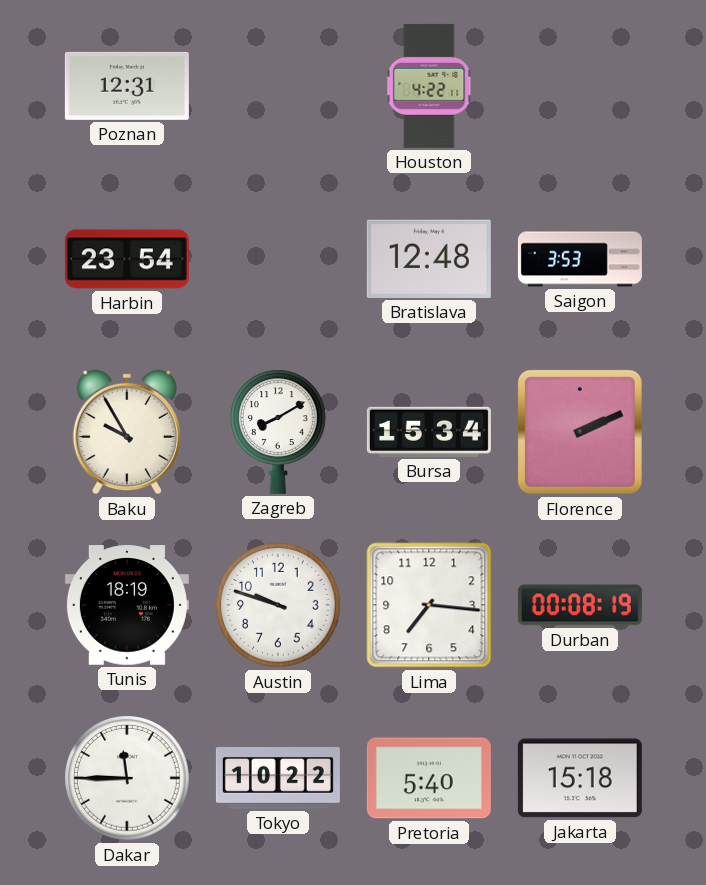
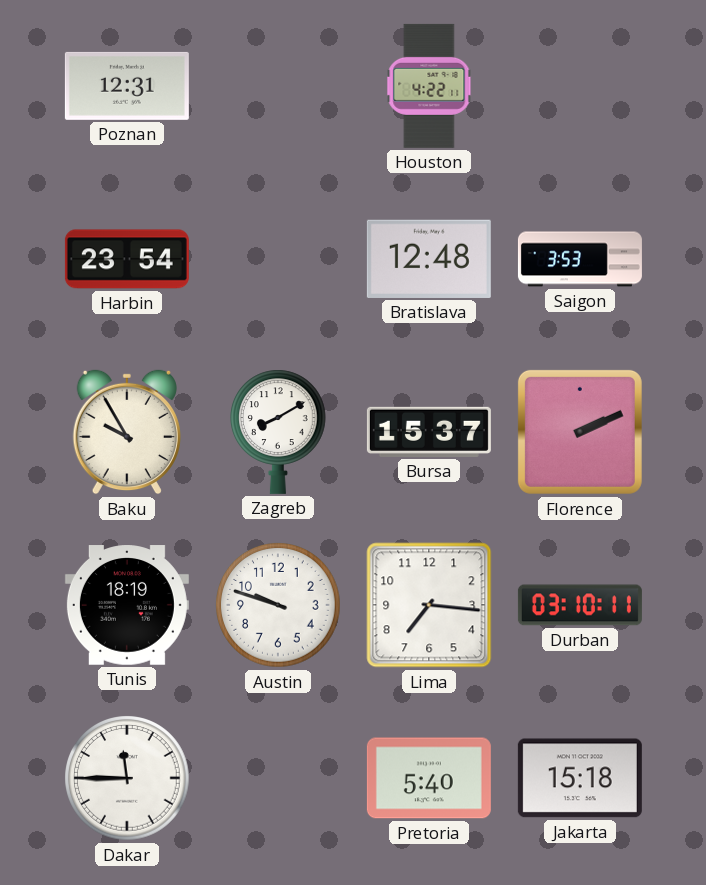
Bursa: 15:34 -> 15:37
Durban: 00:08 -> 03:10
Tokyo: 10:22 -> none
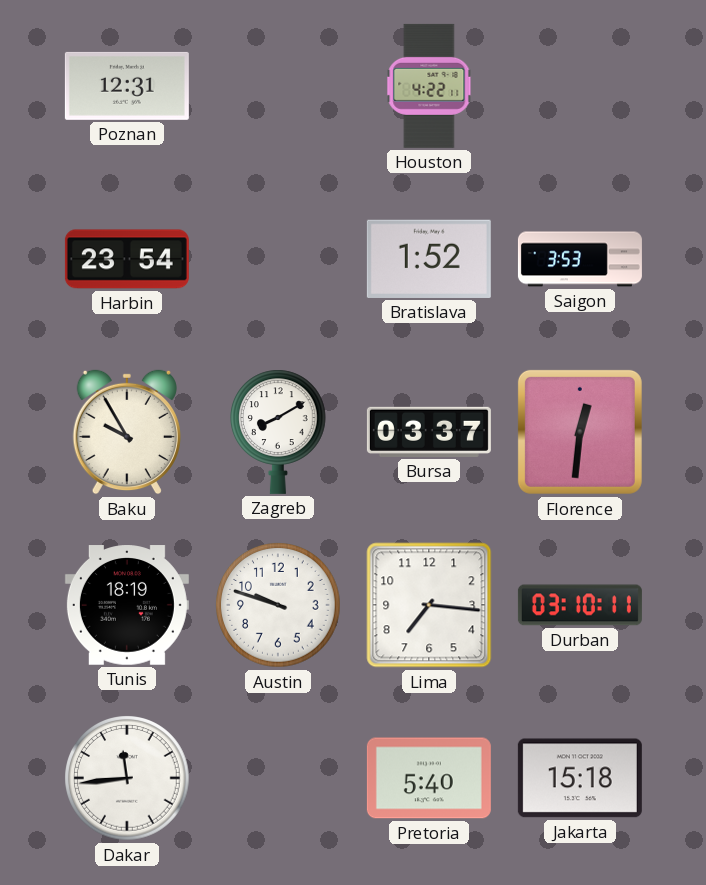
Bratislava: 12:48 -> 1:52
Bursa: 15:37 -> 03:37
Florence: 2:11 -> 12:31
Dakar: 11:45 -> 11:44
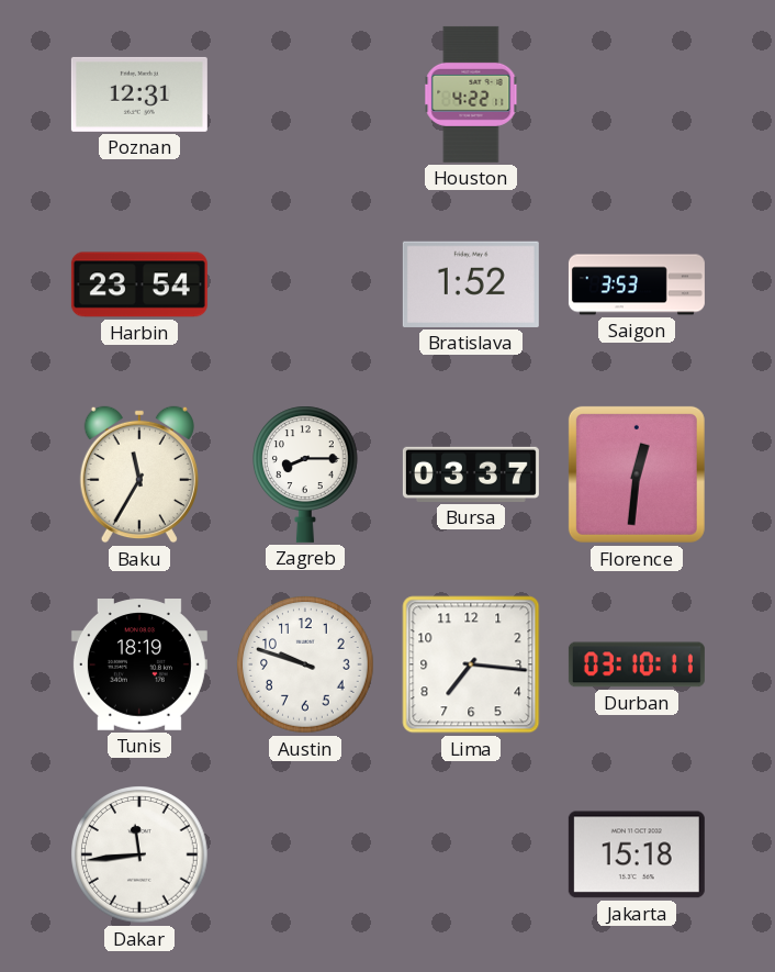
Baku: 9:55 -> 11:35
Zagreb: 8:10 -> 8:15
Pretoria: 5:40 -> none
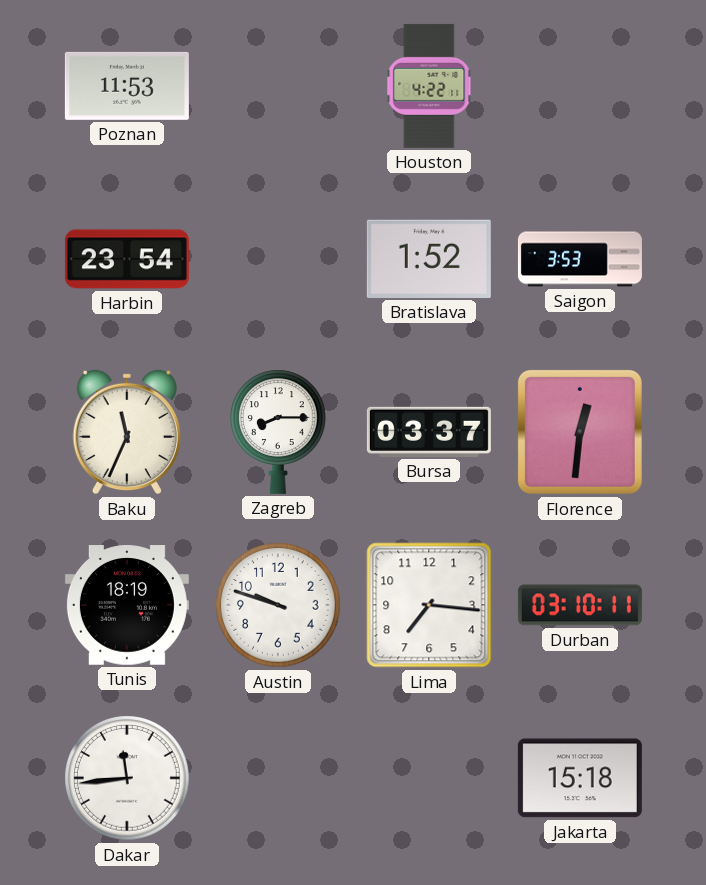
Poznan: 12:31 -> 11:53
Baku: 11:35 -> 11:34
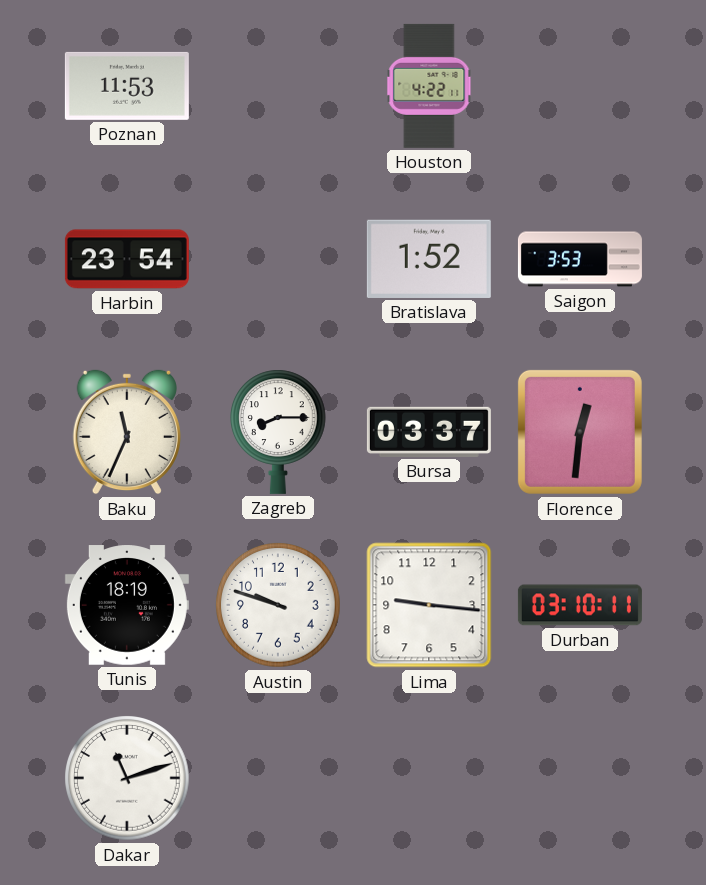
Lima: 7:16 -> 9:16
Dakar: 11:44 -> 11:12
Jakarta: 15:18 -> none
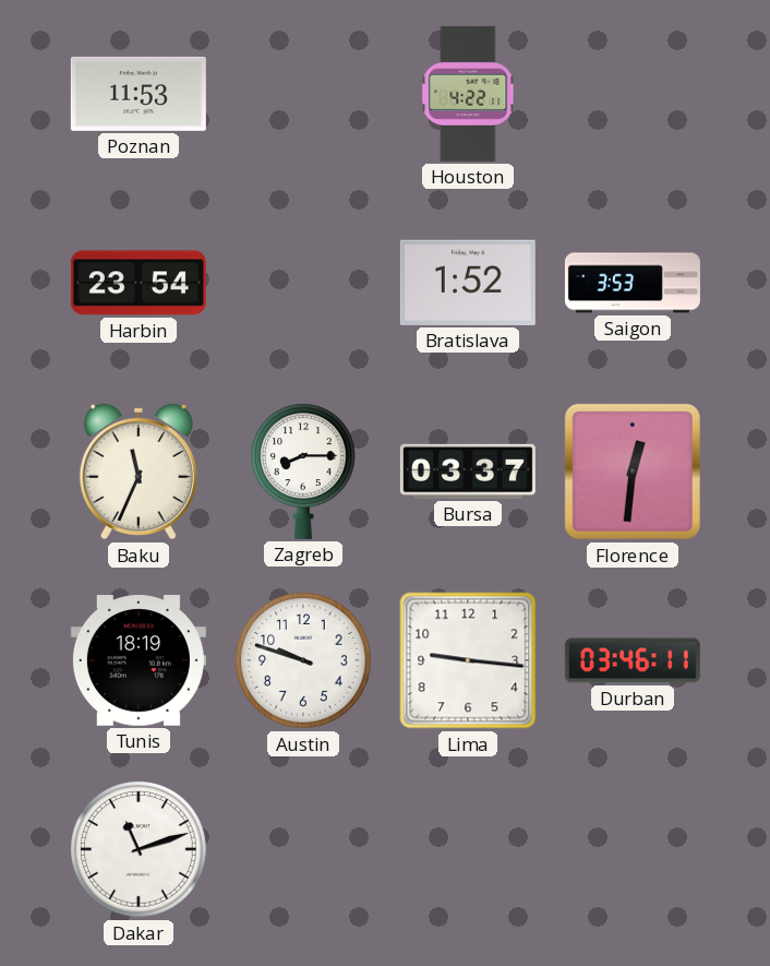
Durban: 03:10 -> 03:46
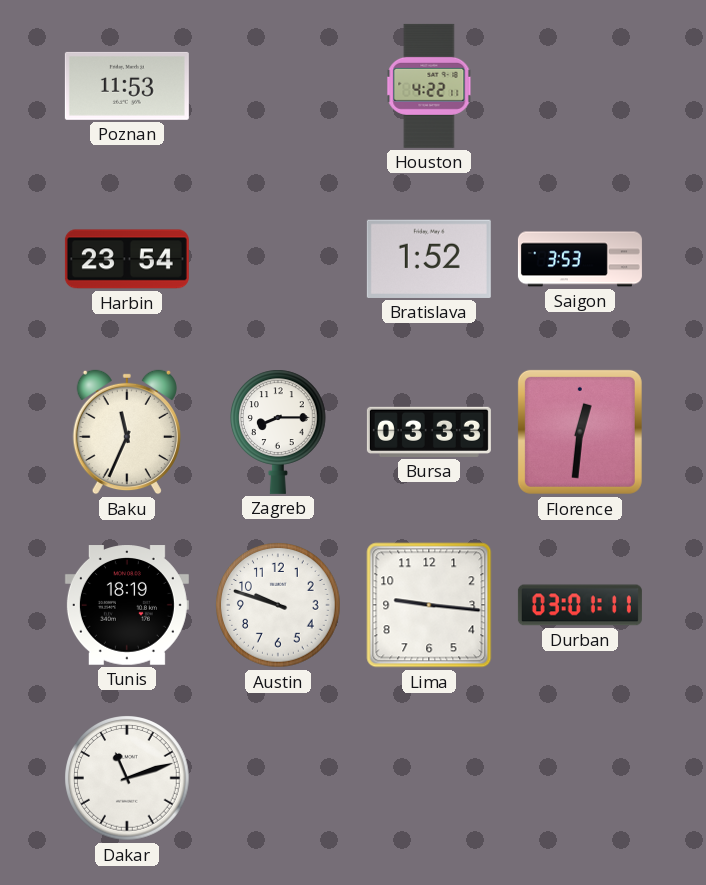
Bursa: 03:37 -> 03:33
Durban: 03:46 -> 03:01
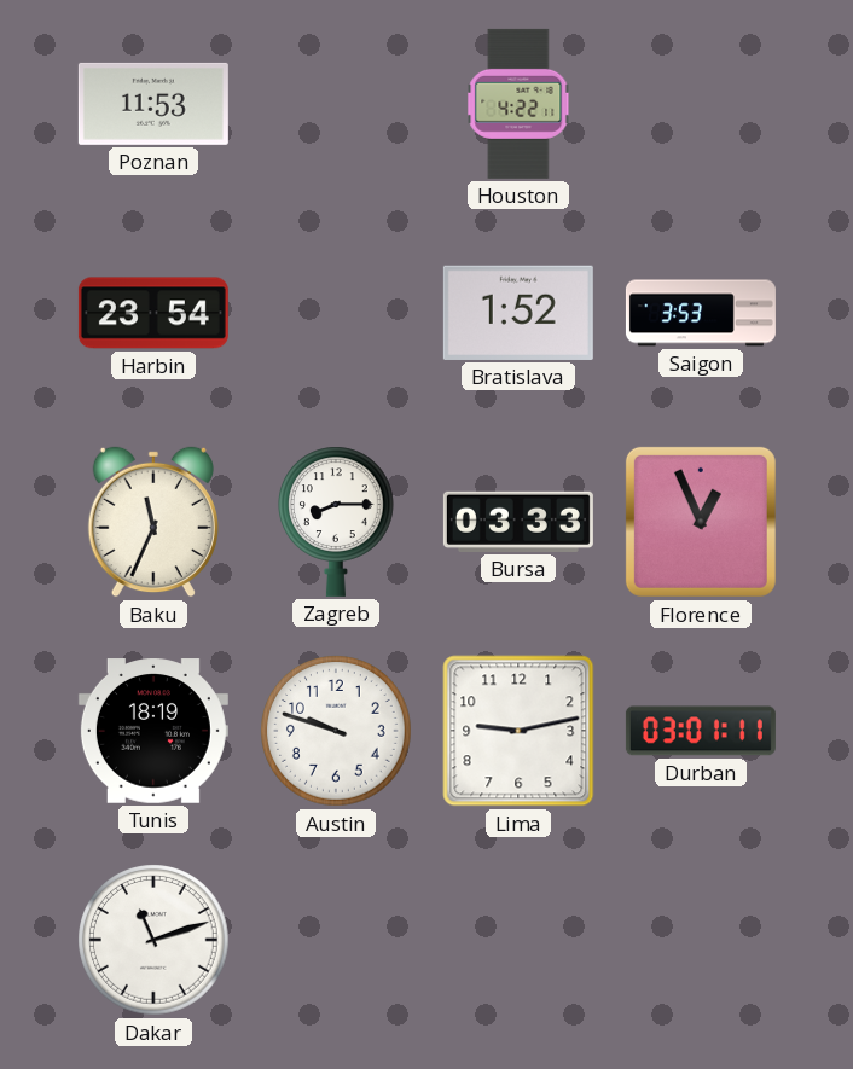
Florence: 12:31 -> 12:56
Lima: 9:16 -> 9:13
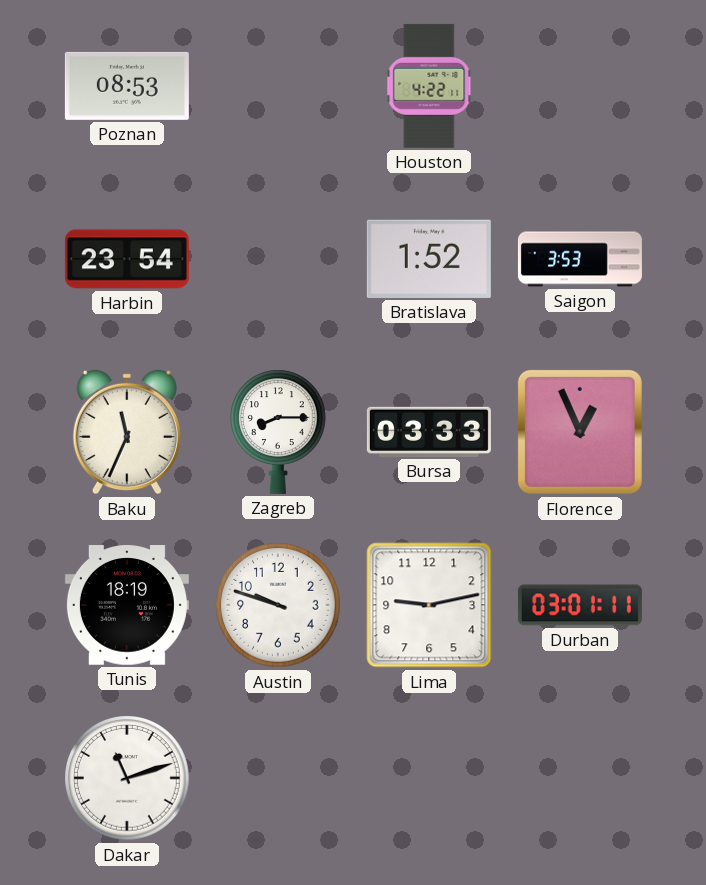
Poznan: 11:53 -> 08:53
